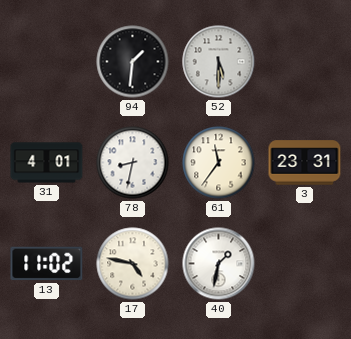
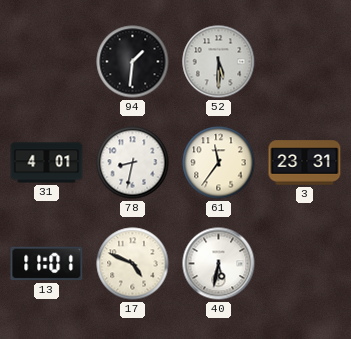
13: 11:02 -> 11:01
17: 4:47 -> 4:49
40: 1:32 -> 5:32
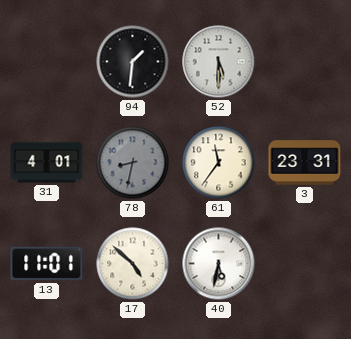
78 dial: white -> grey
17: 4:49 -> 4:52
